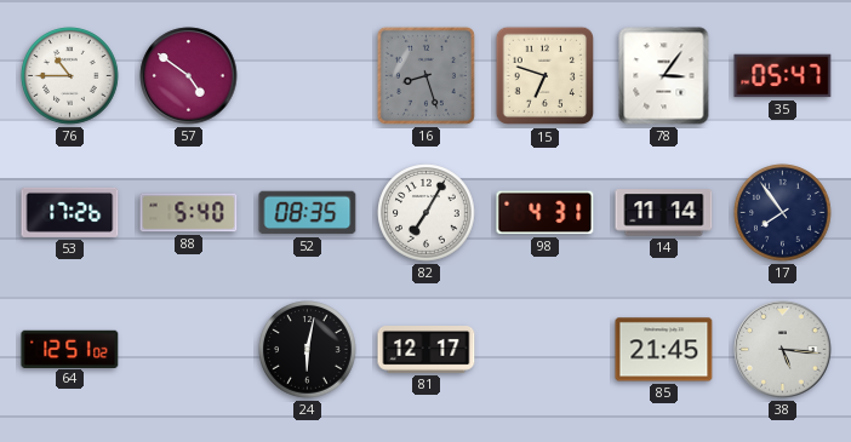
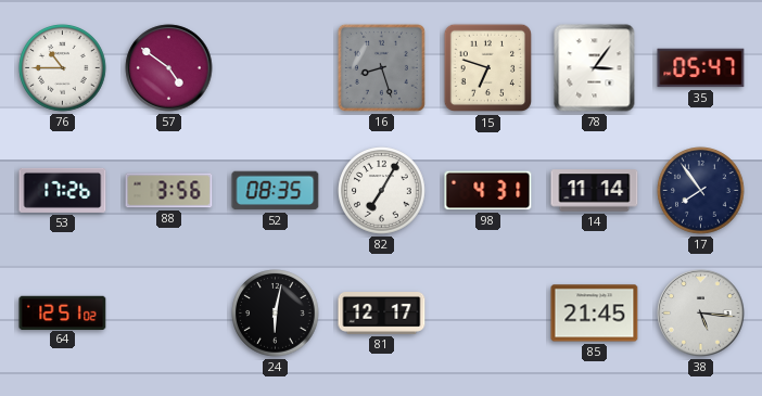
88: 5:40 -> 3:56
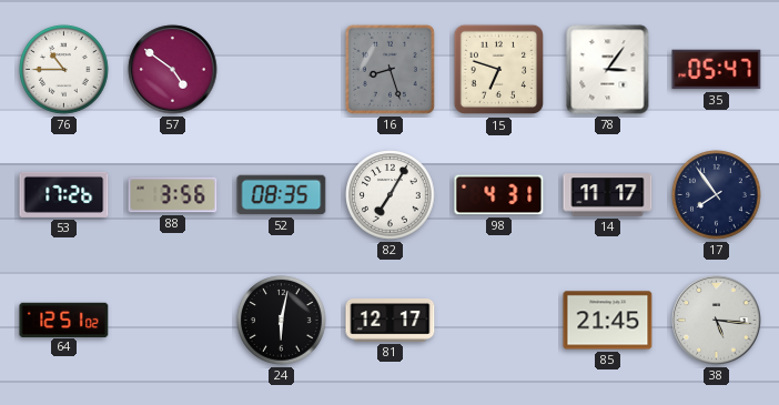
14: 11:14 -> 11:17
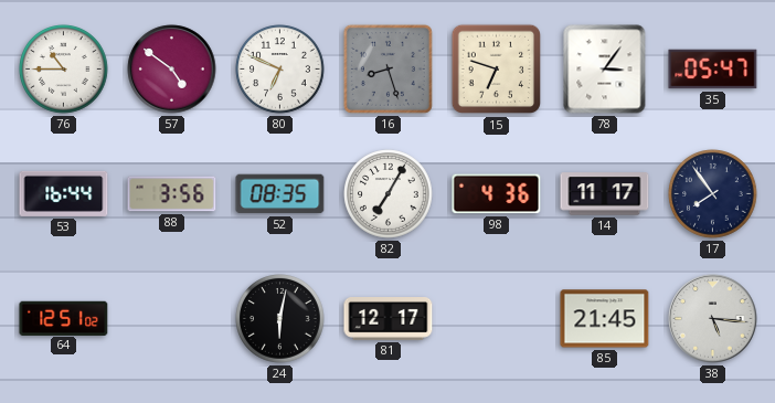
80: none -> 6:49
53: 17:26 -> 16:44
98: 4:31 -> 4:36
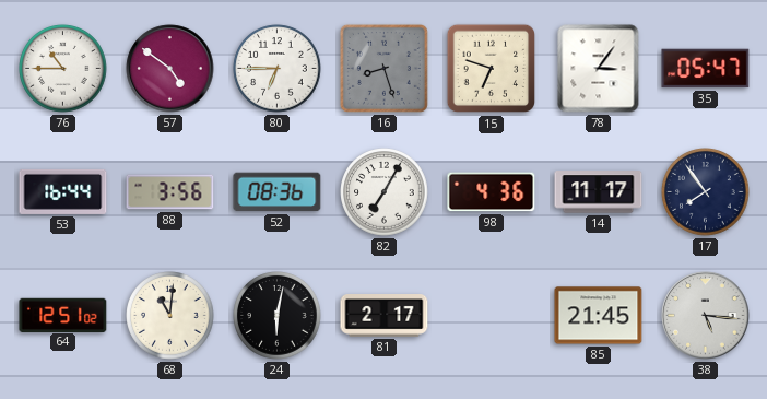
80: 6:49 -> 6:45
52: 08:35 -> 08:36
68: none -> 11:01
81: 12:17 -> 2:17
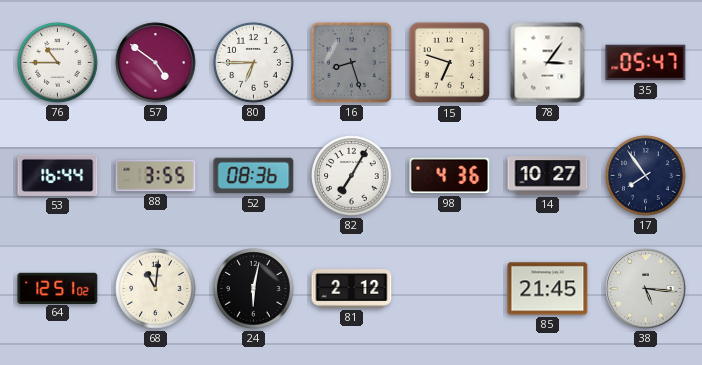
88: 3:56 -> 3:55
14: 11:17 -> 10:27
81: 2:17 -> 2:12
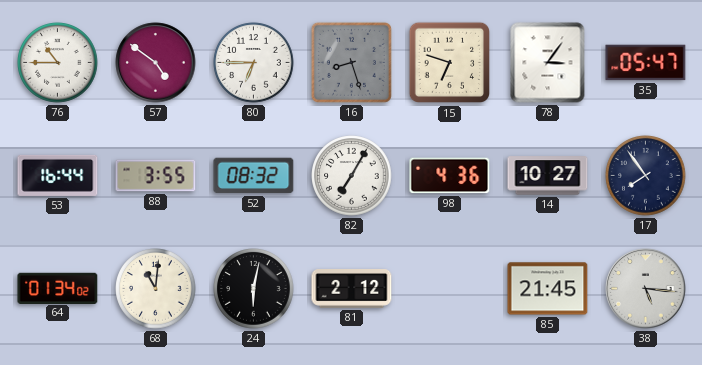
52: 08:36 -> 08:32
64: 12:51 -> 01:34
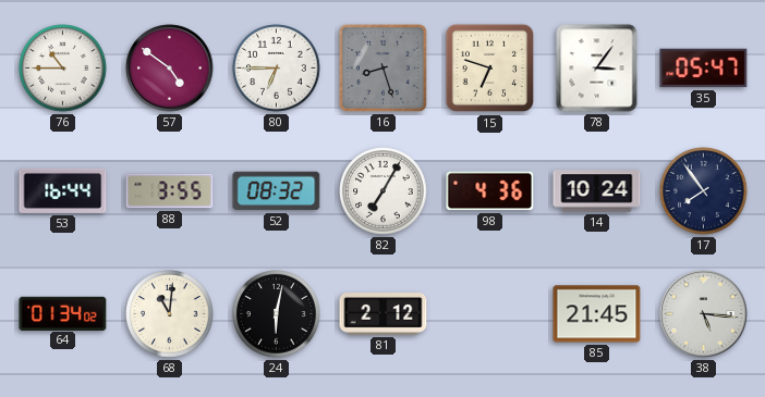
14: 10:27 -> 10:24
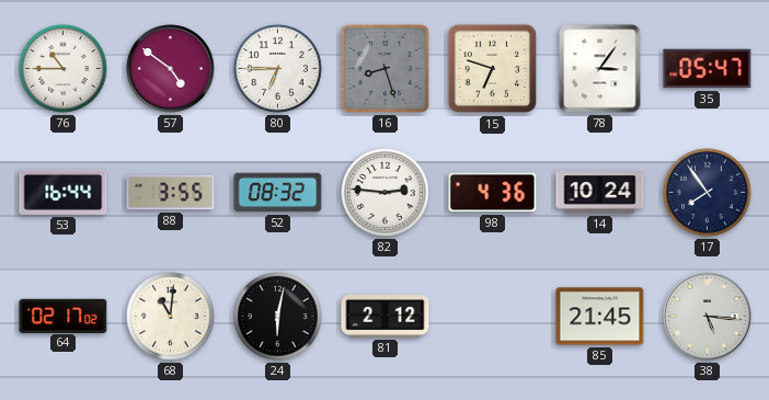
82: 7:05 -> 2:46
64: 01:34 -> 02:17
